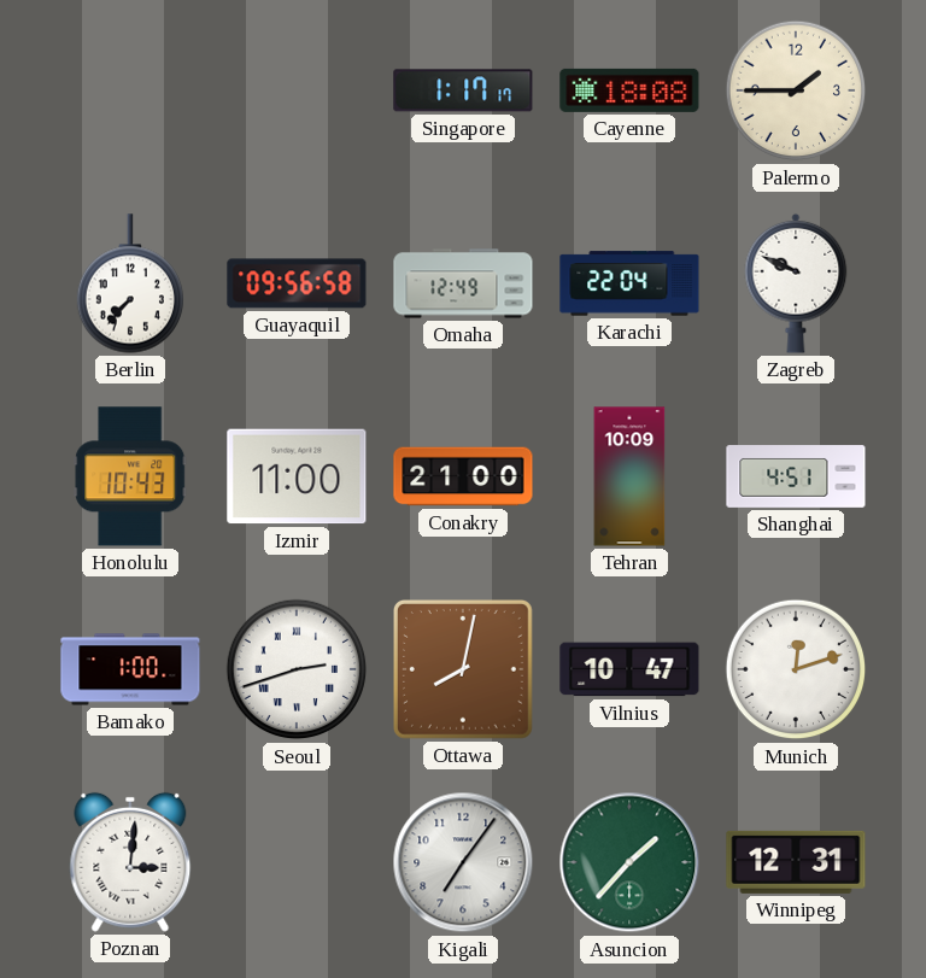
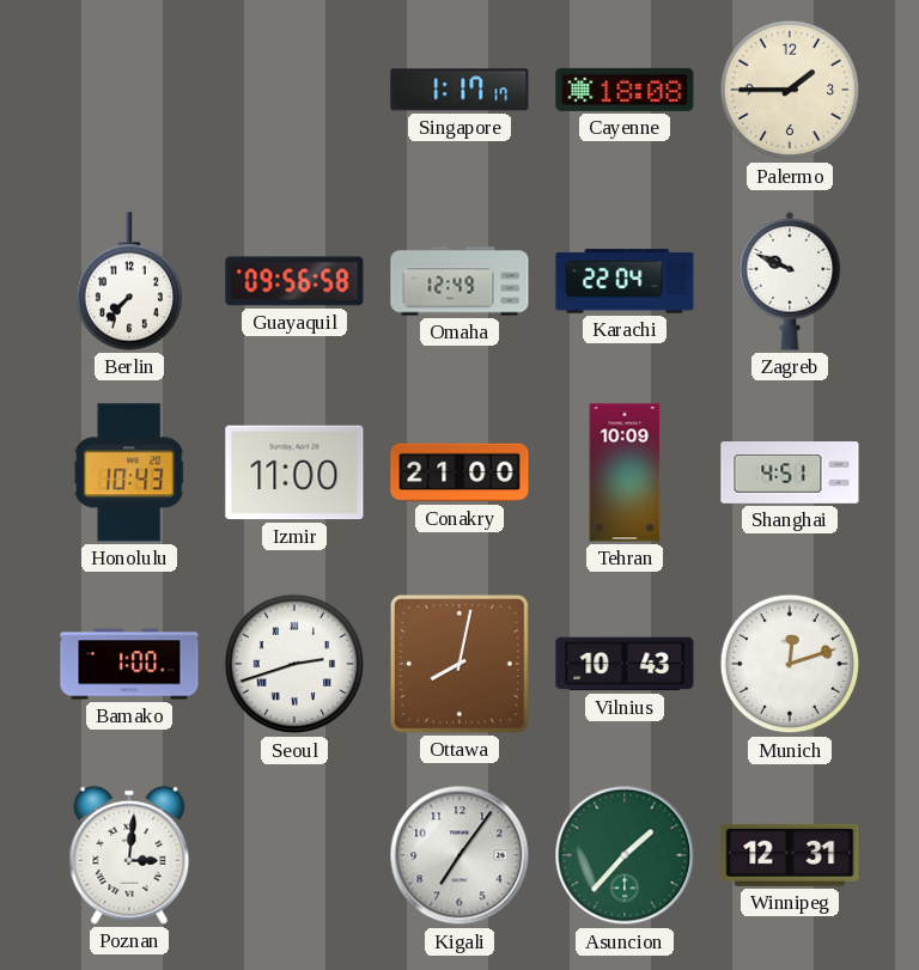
Vilnius: 10:47 -> 10:43
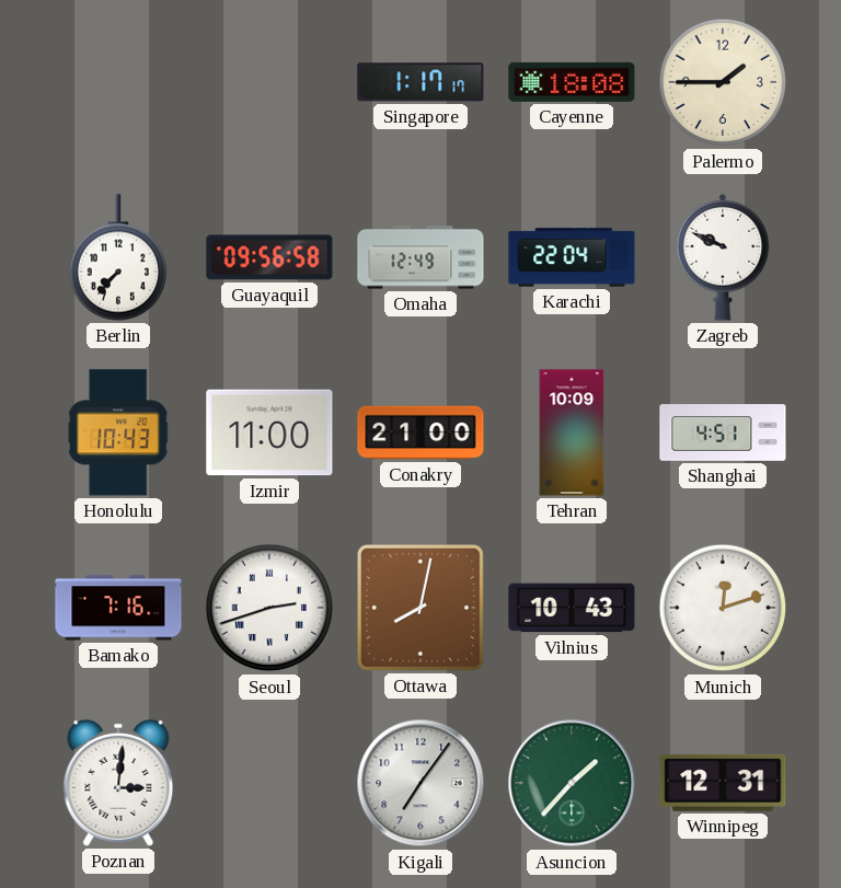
Bamako: 1:00 -> 7:16
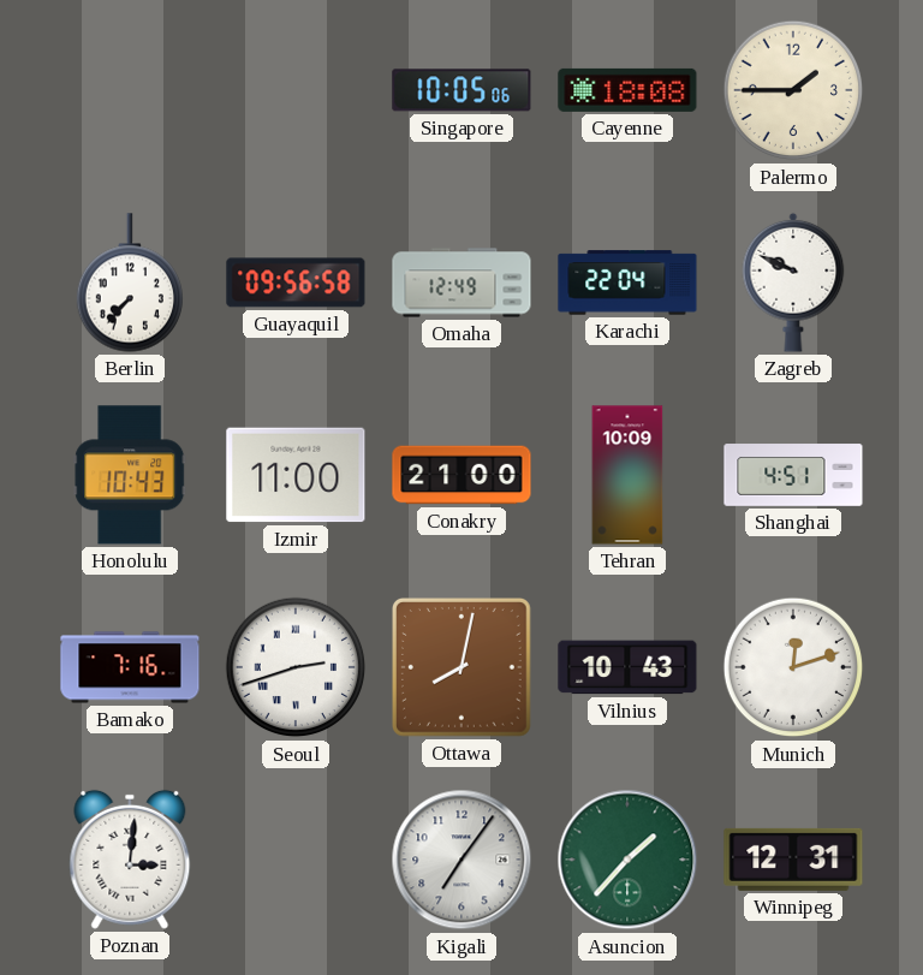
Singapore: 1:17 -> 10:05
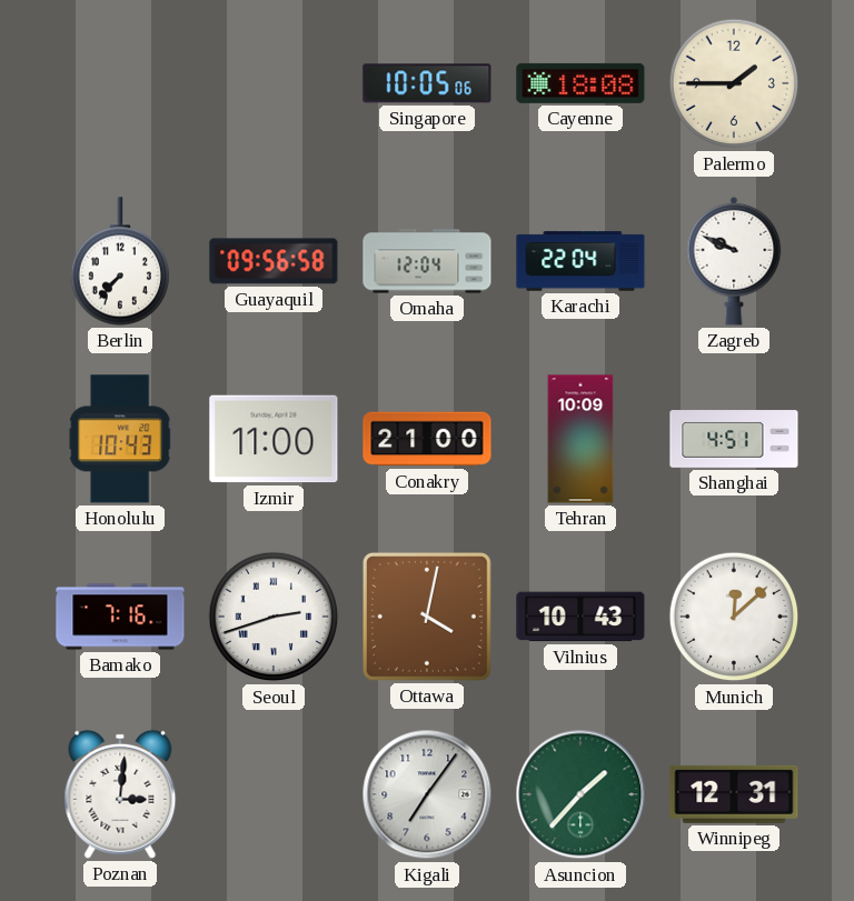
Omaha: 12:49 -> 12:04
Ottawa: 8:02 -> 4:02
Munich: 12:12 -> 12:08
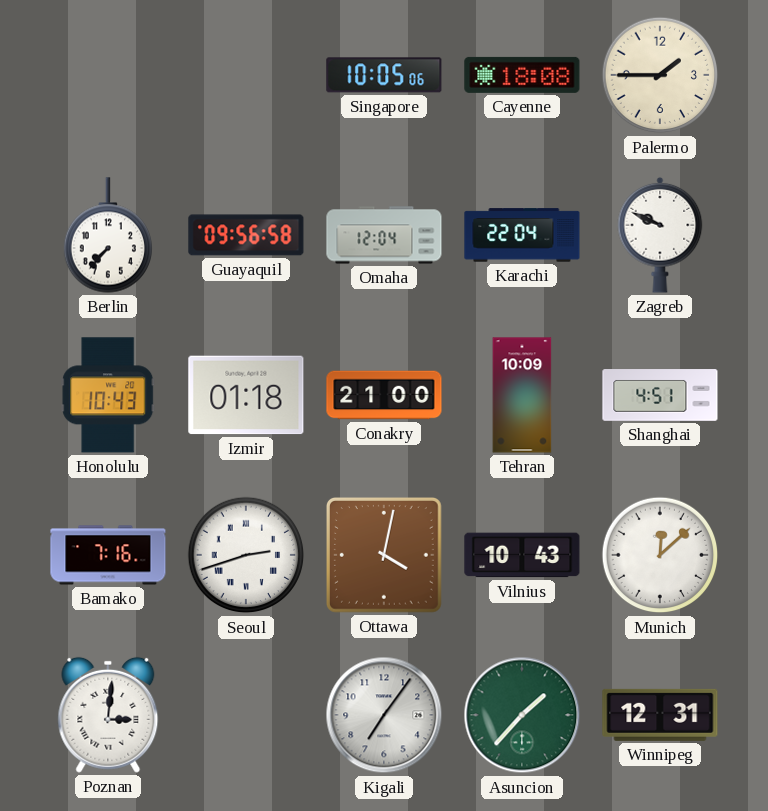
Izmir: 11:00 -> 01:18
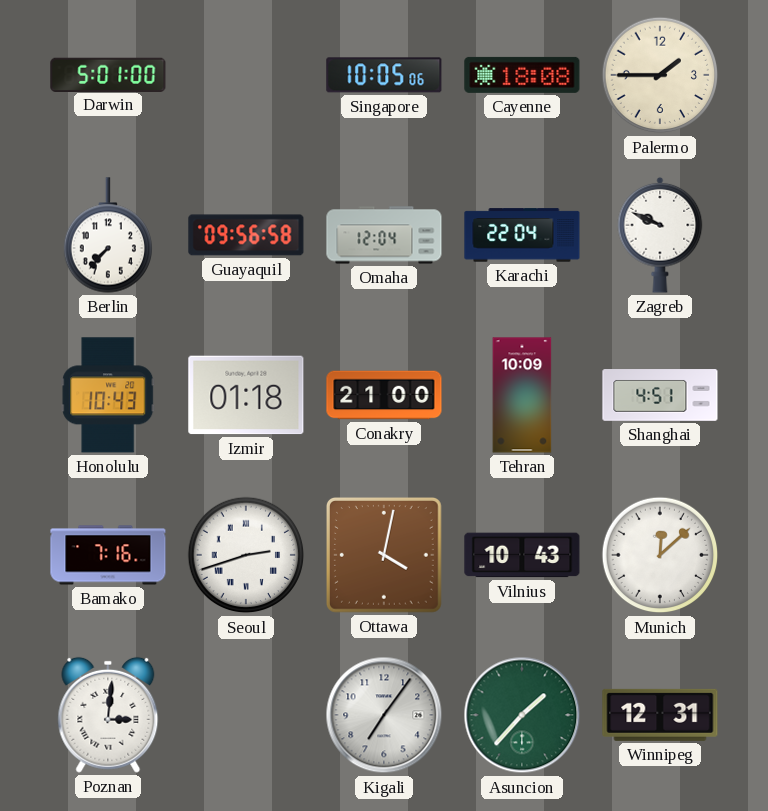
Darwin: none -> 5:01
